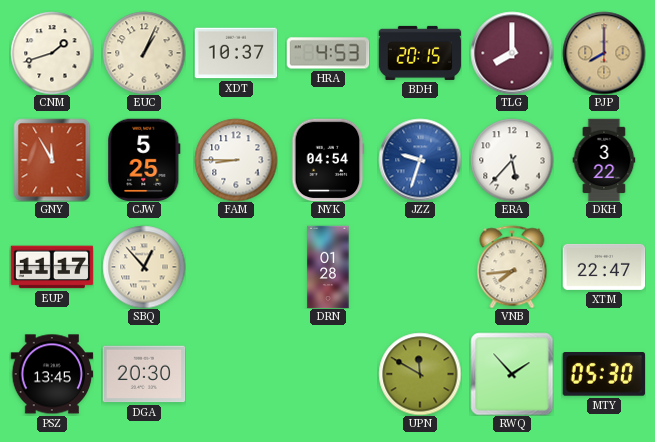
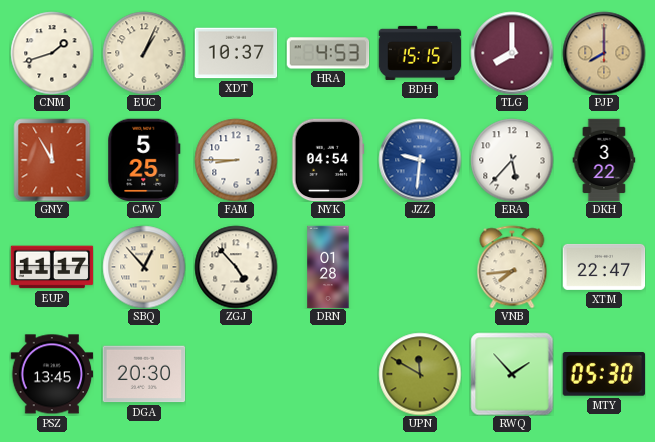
BDH: 20:15 -> 15:15
JZZ: 9:33 -> 9:31
ZGJ: none -> 4:53
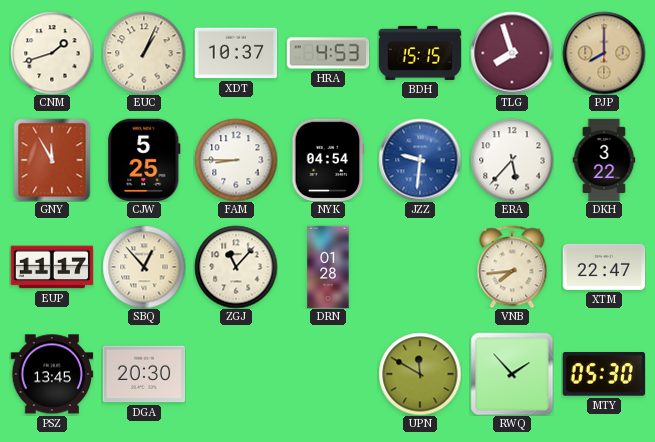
TLG: 8:00 -> 7:57
ZGJ: 4:53 -> 11:07
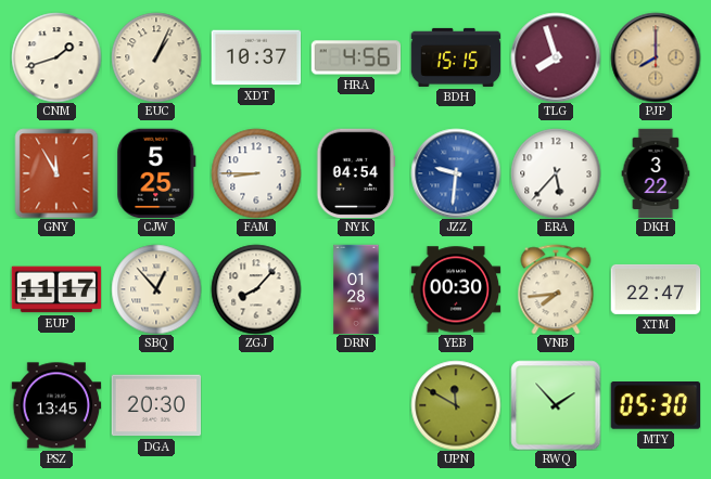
HRA: 4:53 -> 4:56
ZGJ: 11:07 -> 8:07
YEB: none -> 00:30
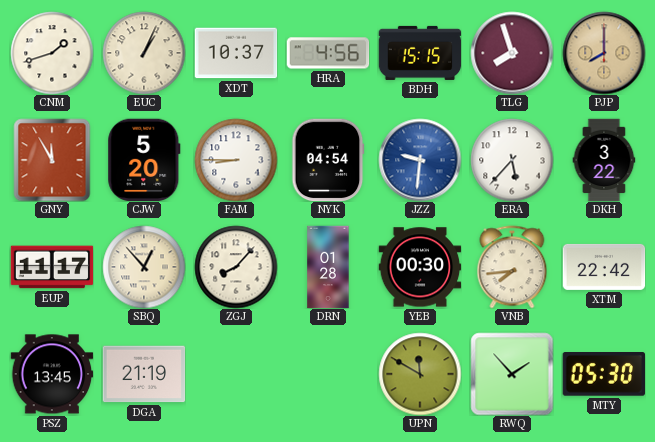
CJW: 5:25 -> 5:20
XTM: 22:47 -> 22:42
DGA: 20:30 -> 21:19
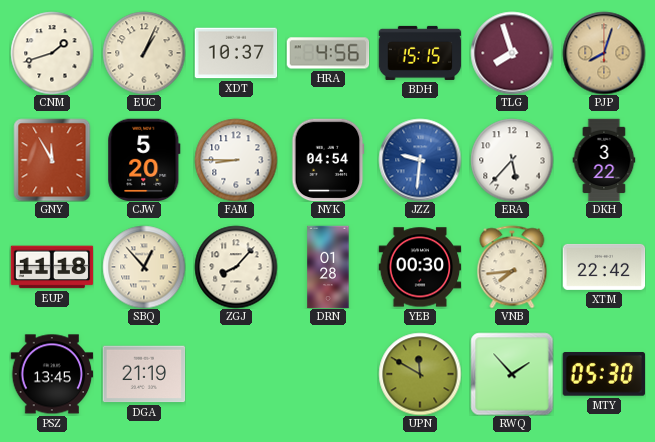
PJP: 8:00 -> 8:03
EUP: 11:17 -> 11:18
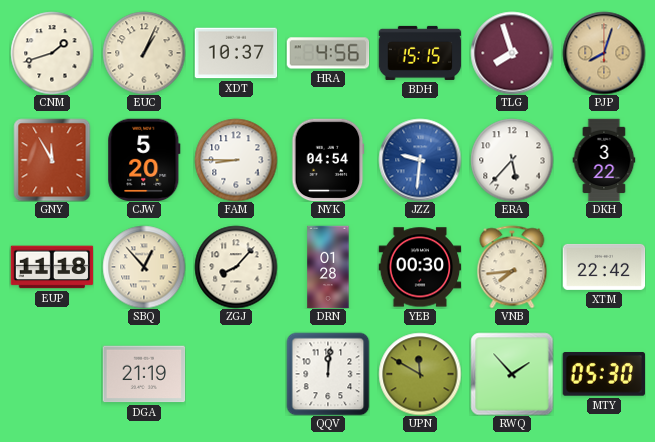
PSZ: 13:45 -> none
QQV: none -> 12:01
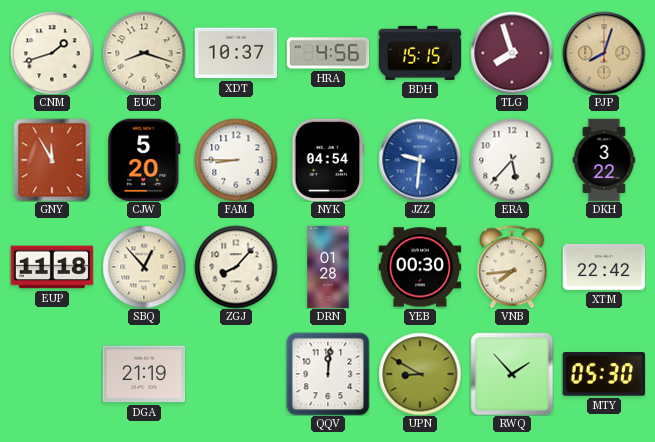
EUC: 1:04 -> 8:18
UPN: 11:50 -> 8:50
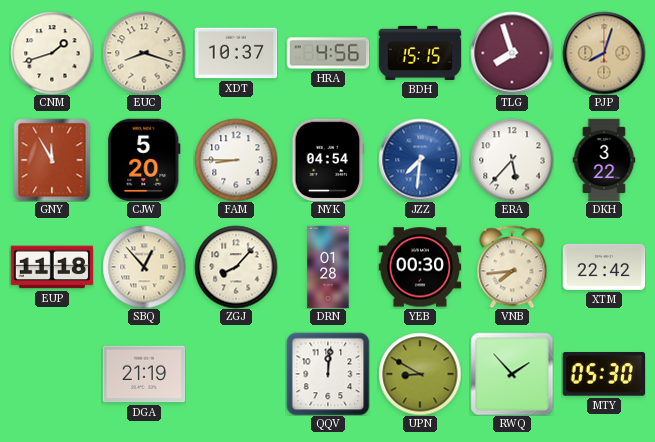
JZZ: 9:31 -> 7:31
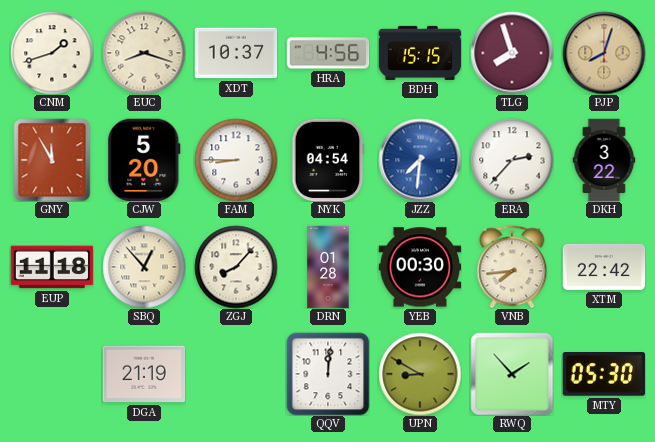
ERA: 5:37 -> 2:37
